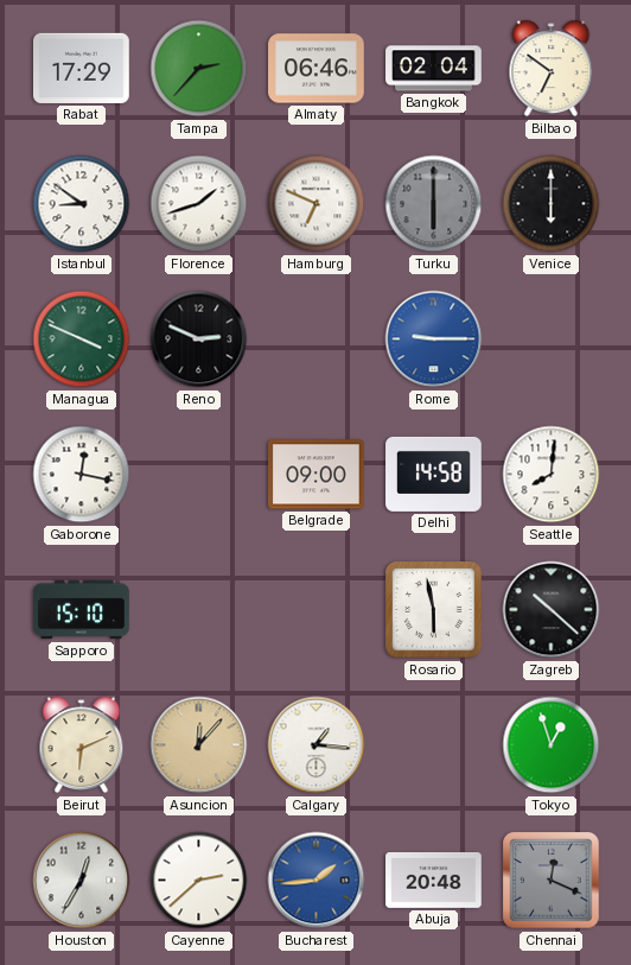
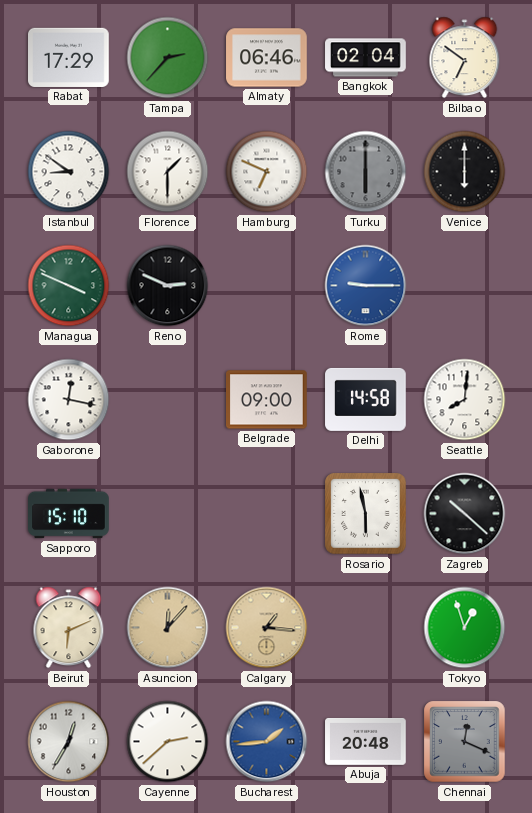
Florence: 1:42 -> 1:30
Calgary dial: white -> champagne
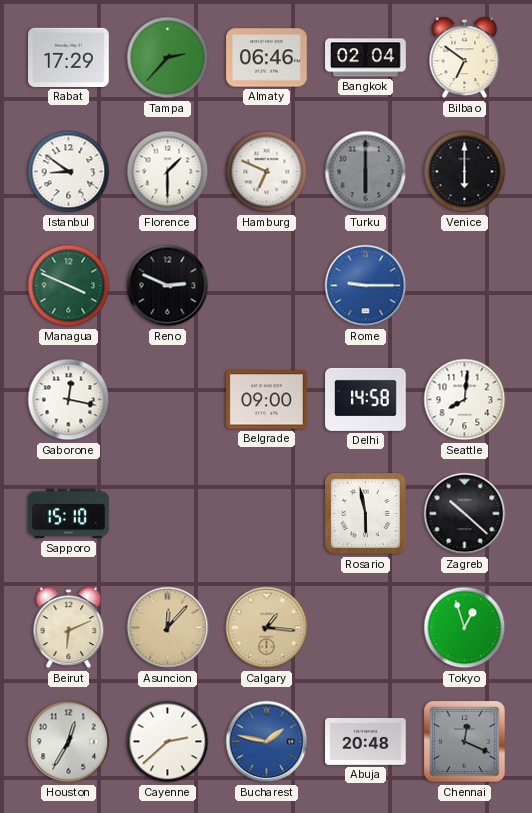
Bucharest: 1:44 -> 1:47
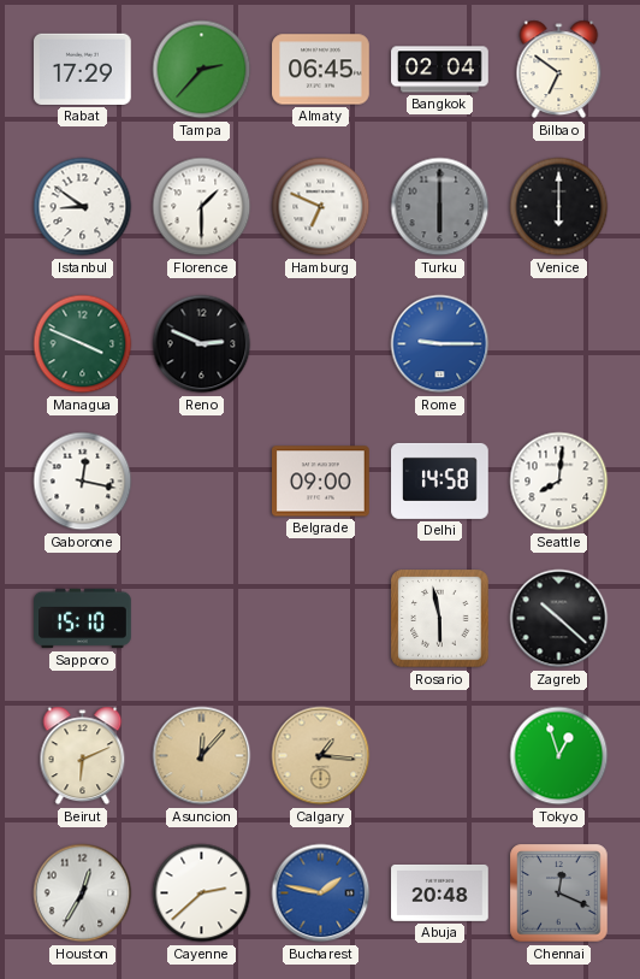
Almaty: 06:46 -> 06:45
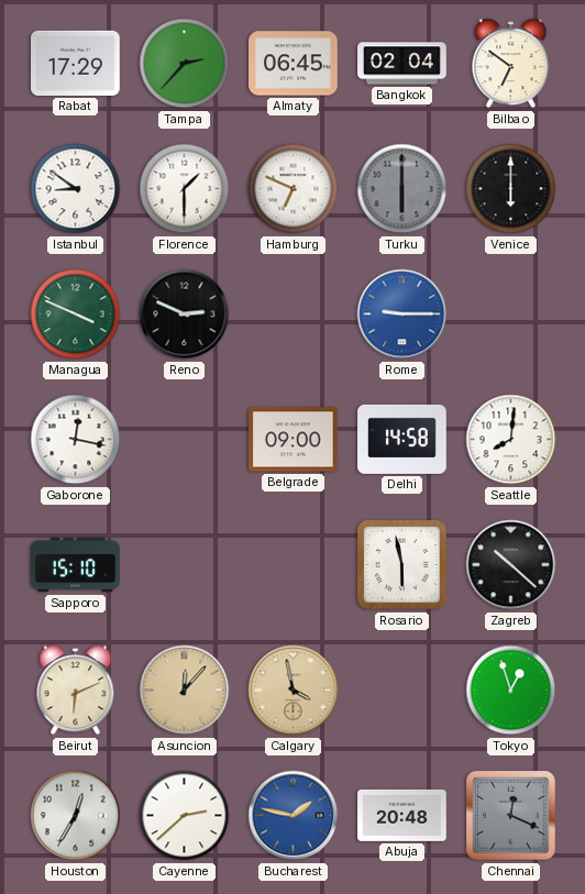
Calgary: 1:16 -> 3:58
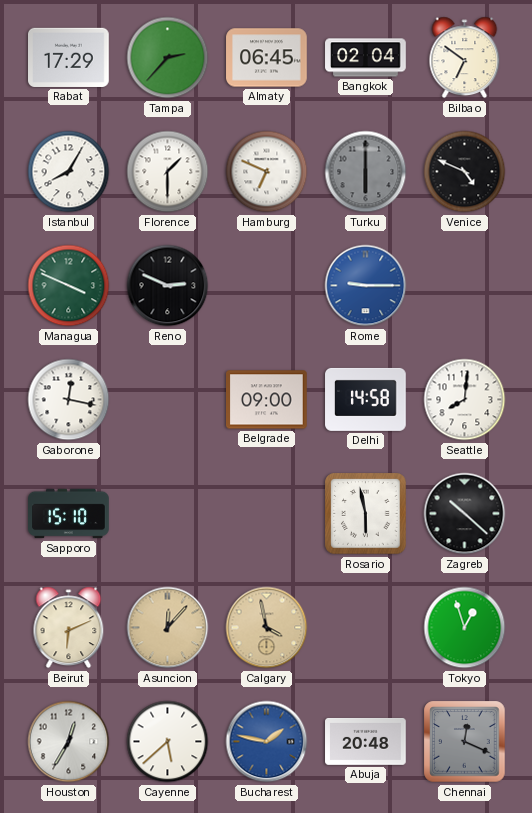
Istanbul: 8:51 -> 8:05
Venice: 6:00 -> 4:49
Cayenne: 2:38 -> 5:38
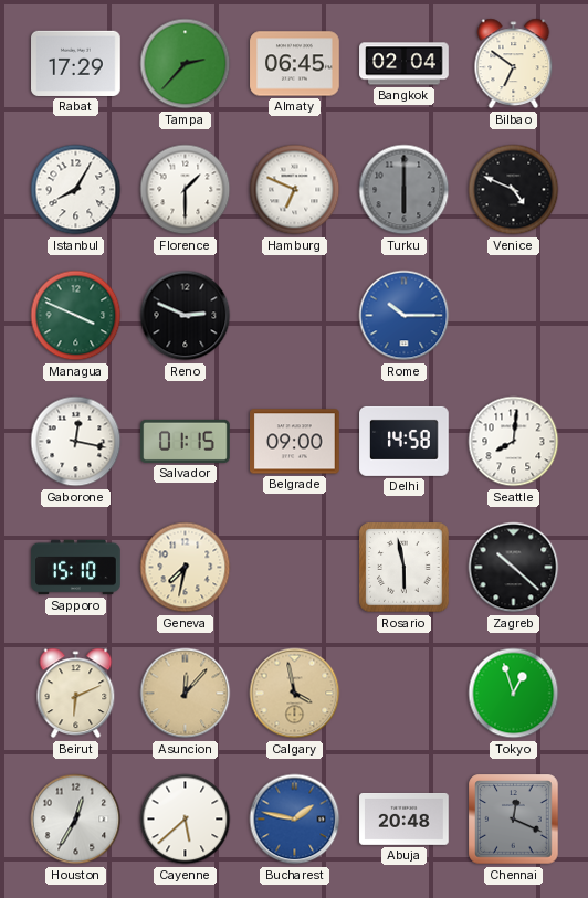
Rome: 9:15 -> 10:15
Salvador: none -> 01:15
Geneva: none -> 7:32
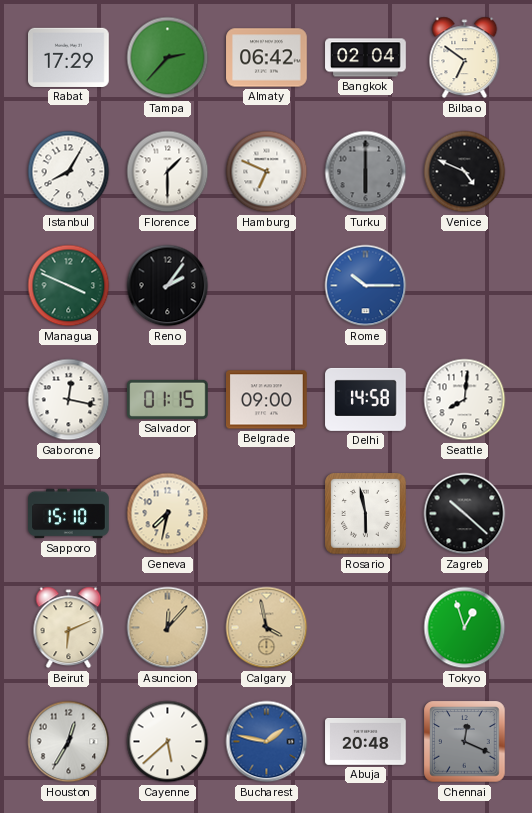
Almaty: 06:45 -> 06:42
Reno: 2:49 -> 2:06
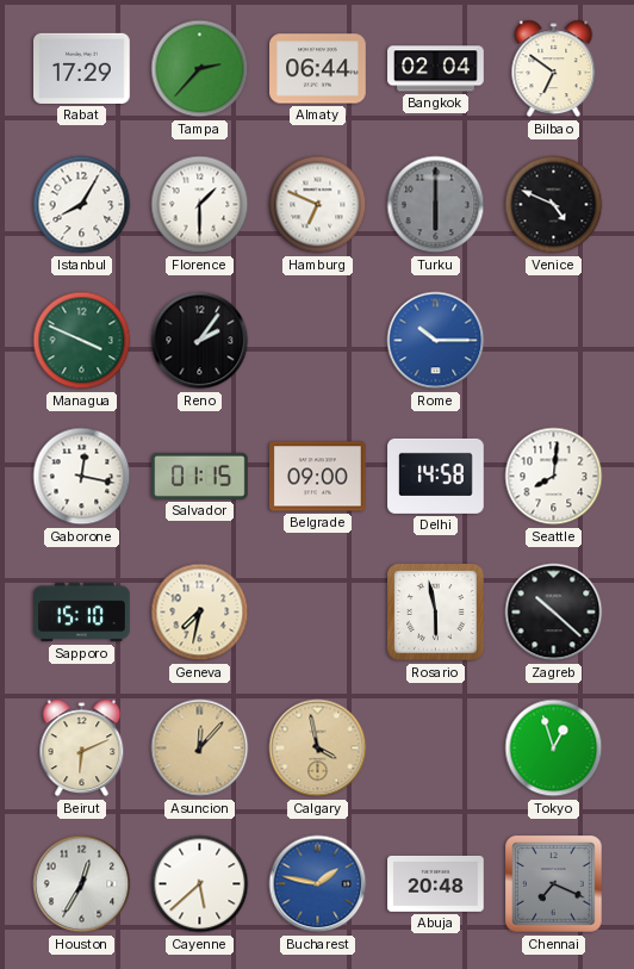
Almaty: 06:42 -> 06:44
Chennai: 12:19 -> 7:19
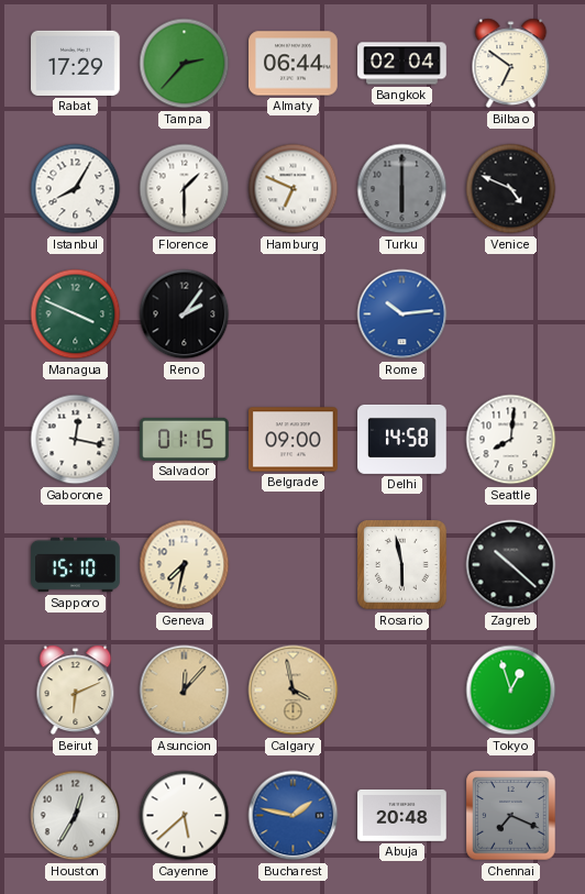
Rome: 10:15 -> 10:14
